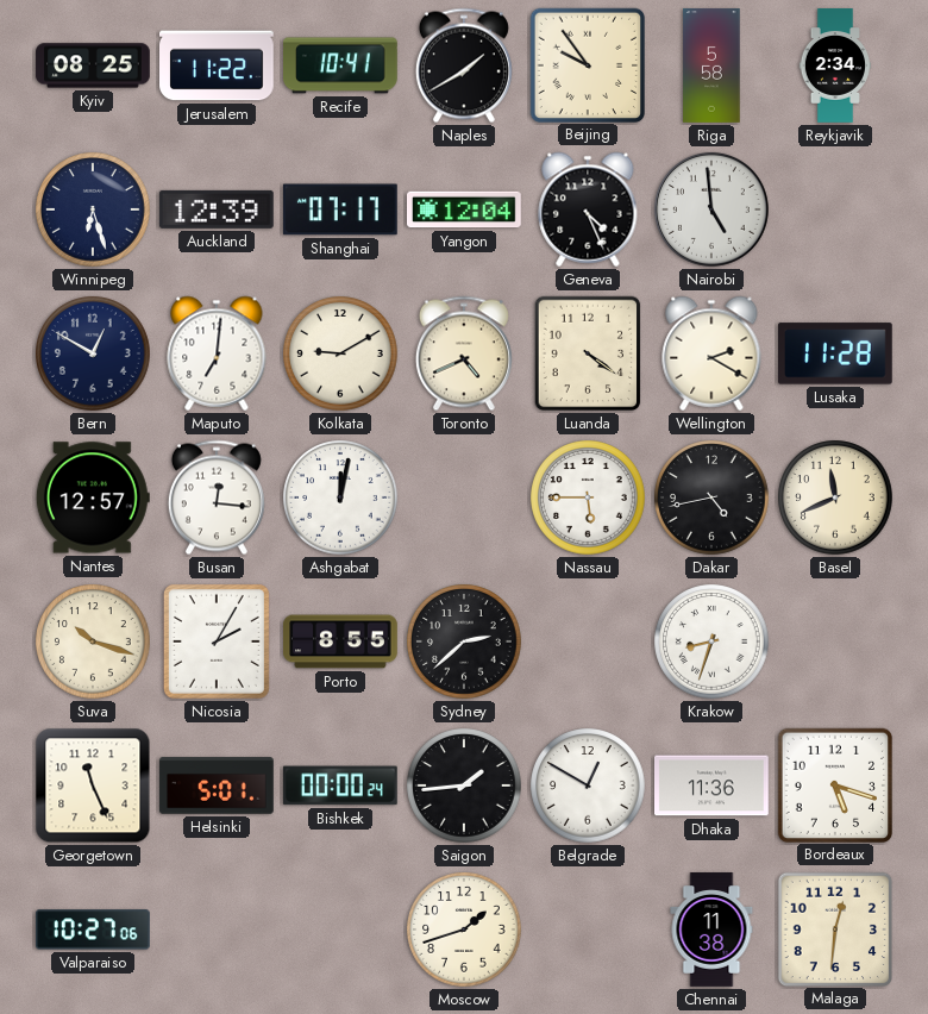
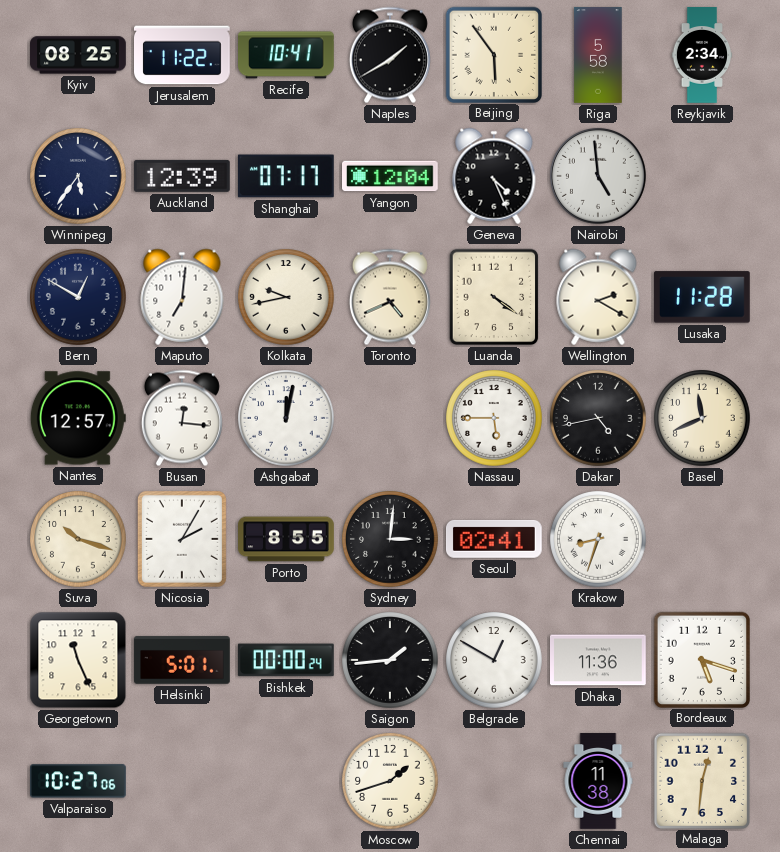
Beijing: 9:54 -> 5:54
Winnipeg: 6:27 -> 5:36
Kolkata: 9:10 -> 9:43
Sydney: 2:38 -> 3:01
Seoul: none -> 02:41
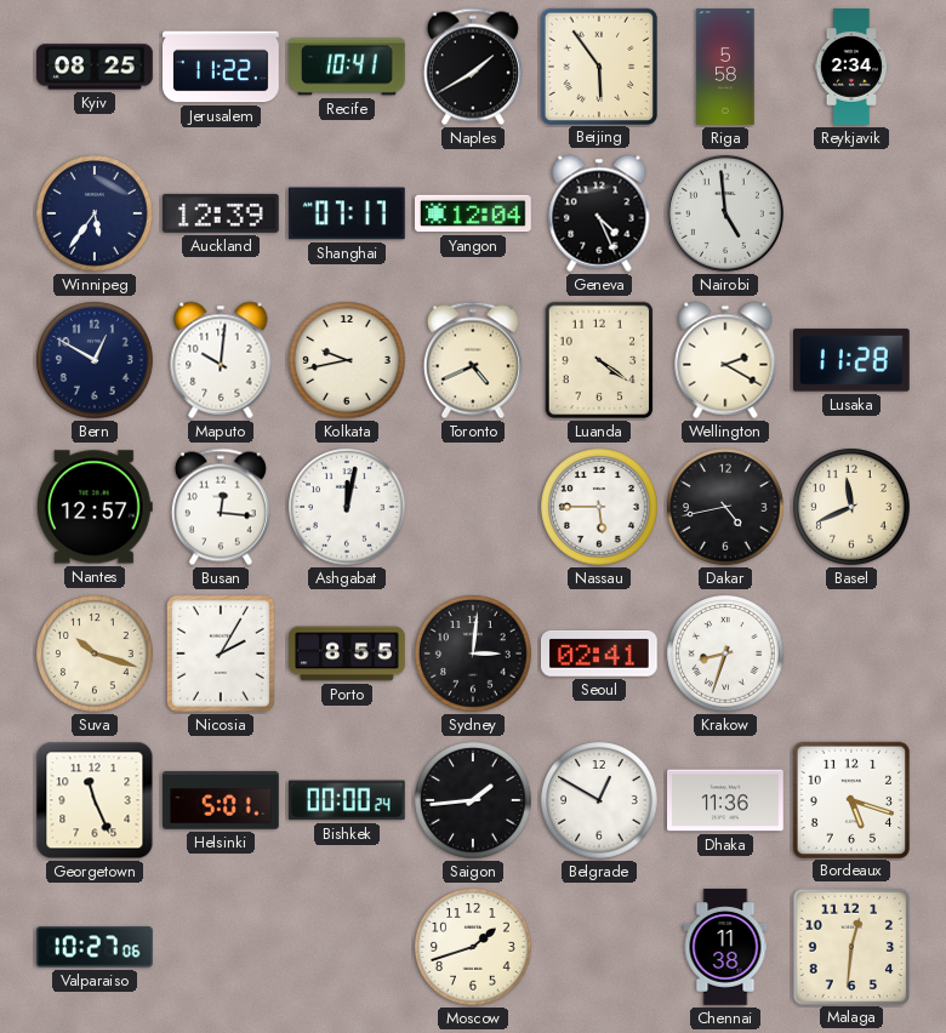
Maputo: 7:01 -> 10:01
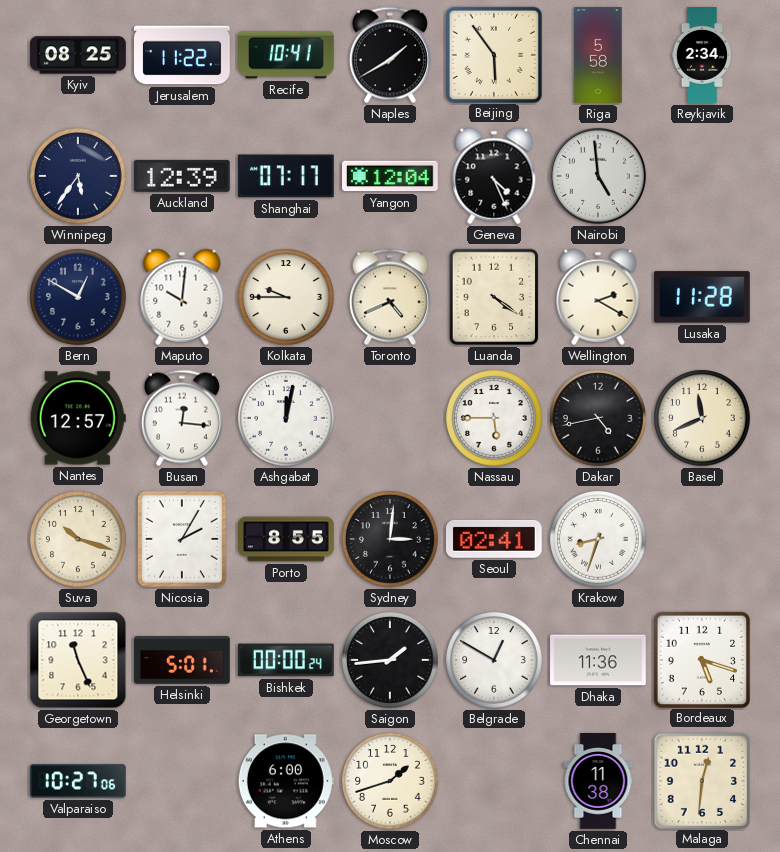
Kolkata: 9:43 -> 9:45
Athens: none -> 6:00
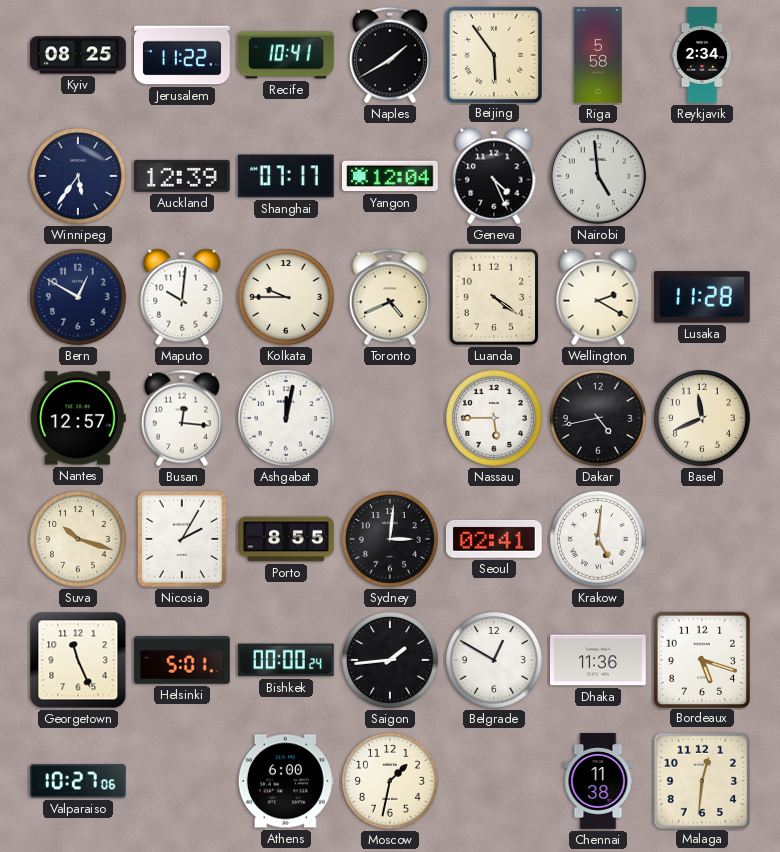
Krakow: 8:33 -> 5:01
Moscow: 1:42 -> 1:32
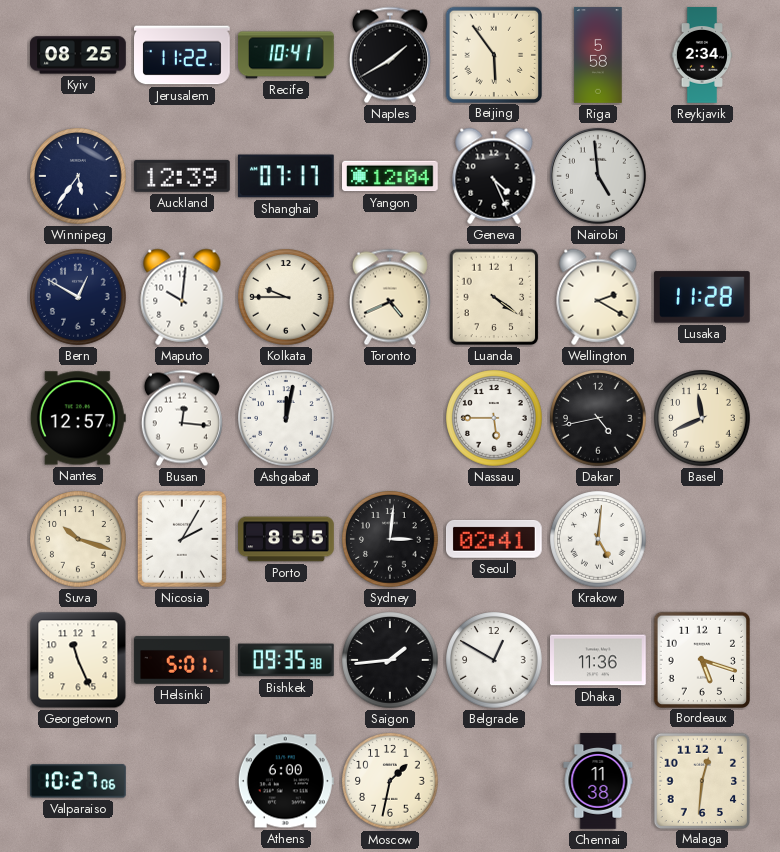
Bishkek: 00:00 -> 09:35
